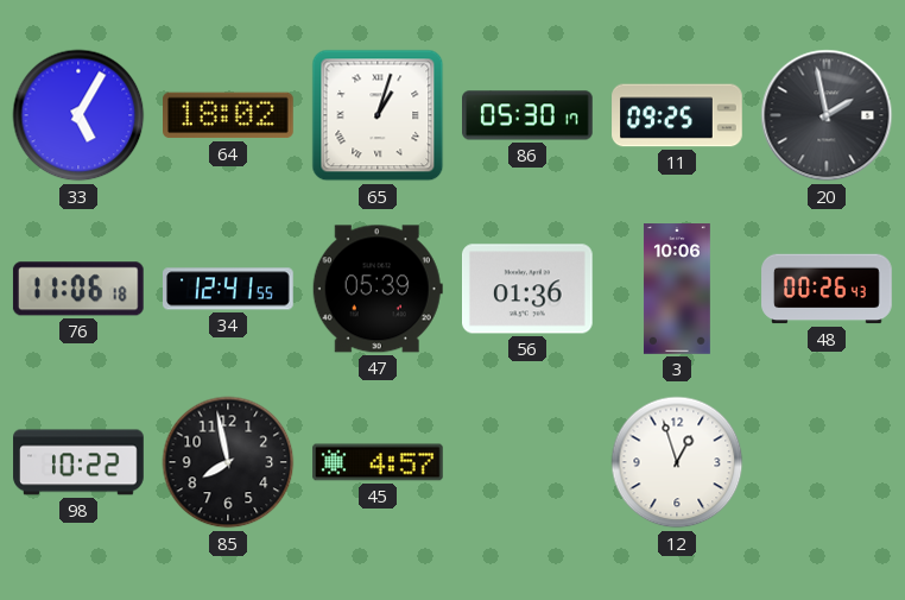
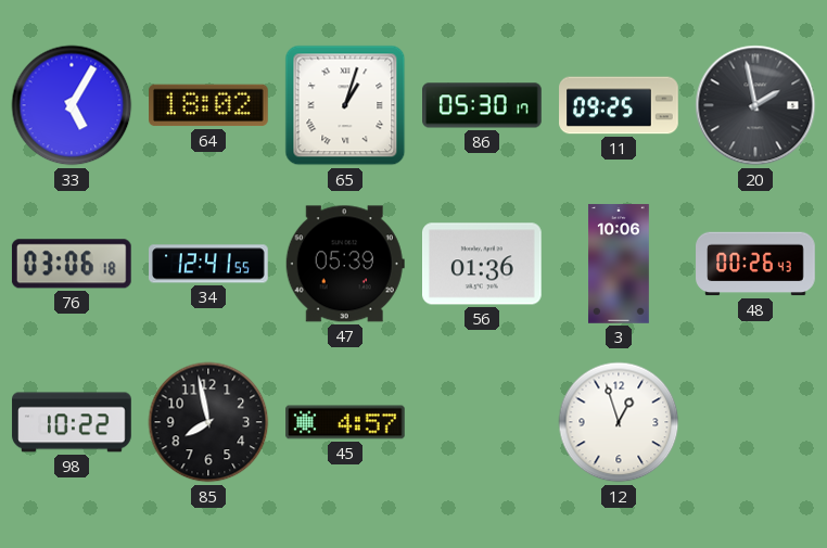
76: 11:06 -> 03:06
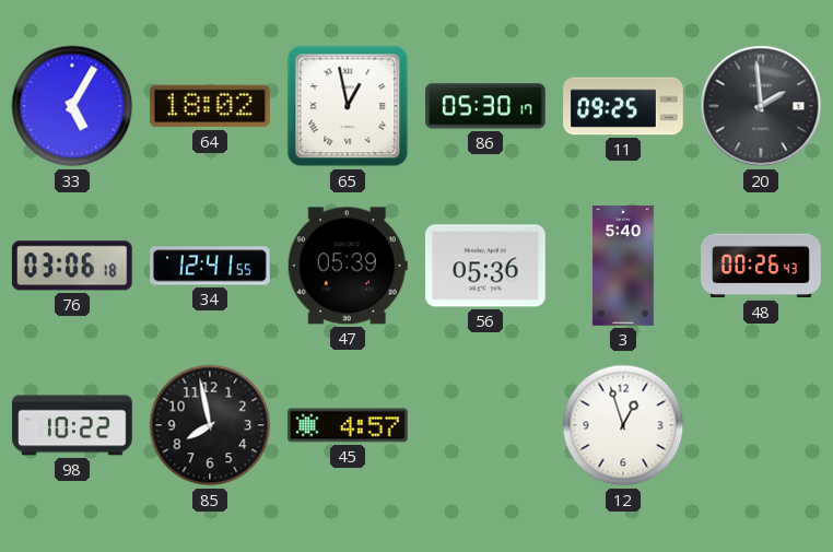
65: 1:03 -> 12:58
20: 1:58 -> 1:59
56: 01:36 -> 05:36
3: 10:06 -> 5:40
